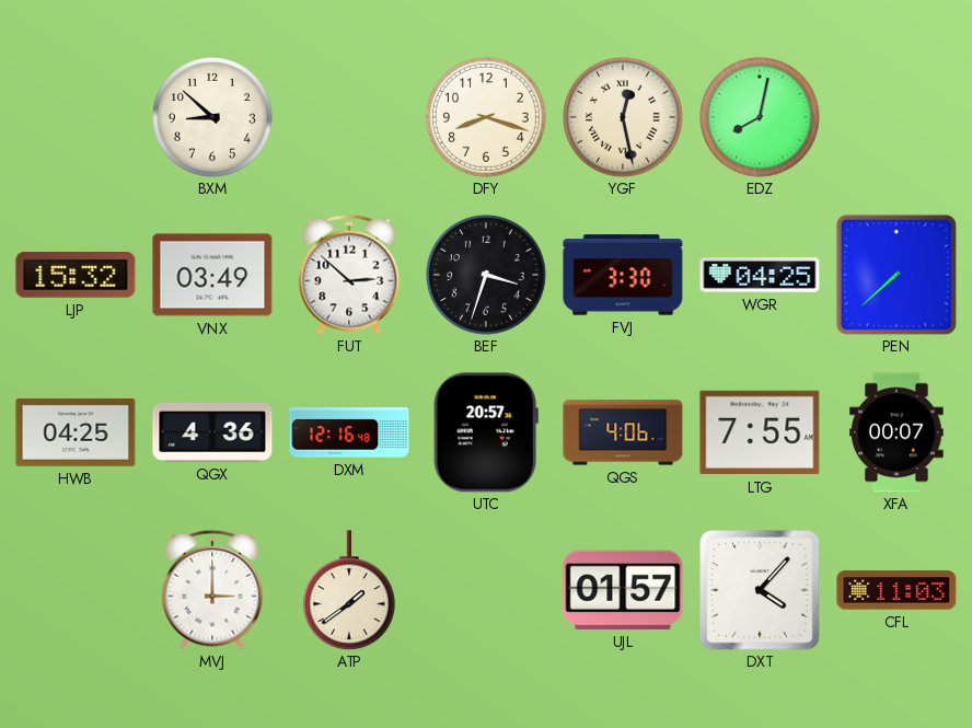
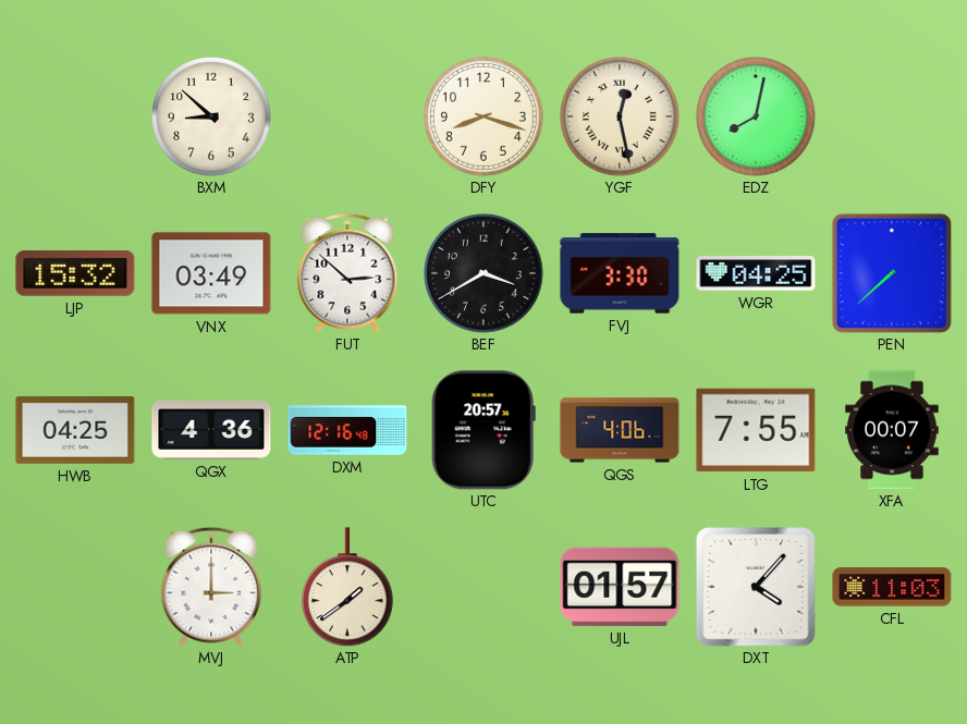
BEF: 3:33 -> 3:40
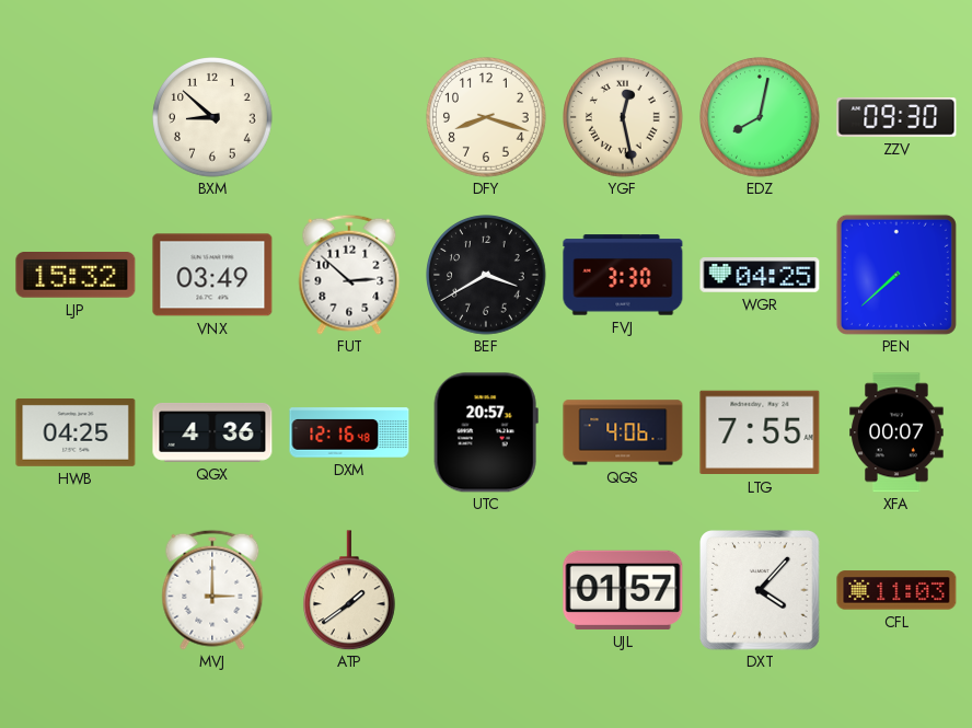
ZZV: none -> 09:30
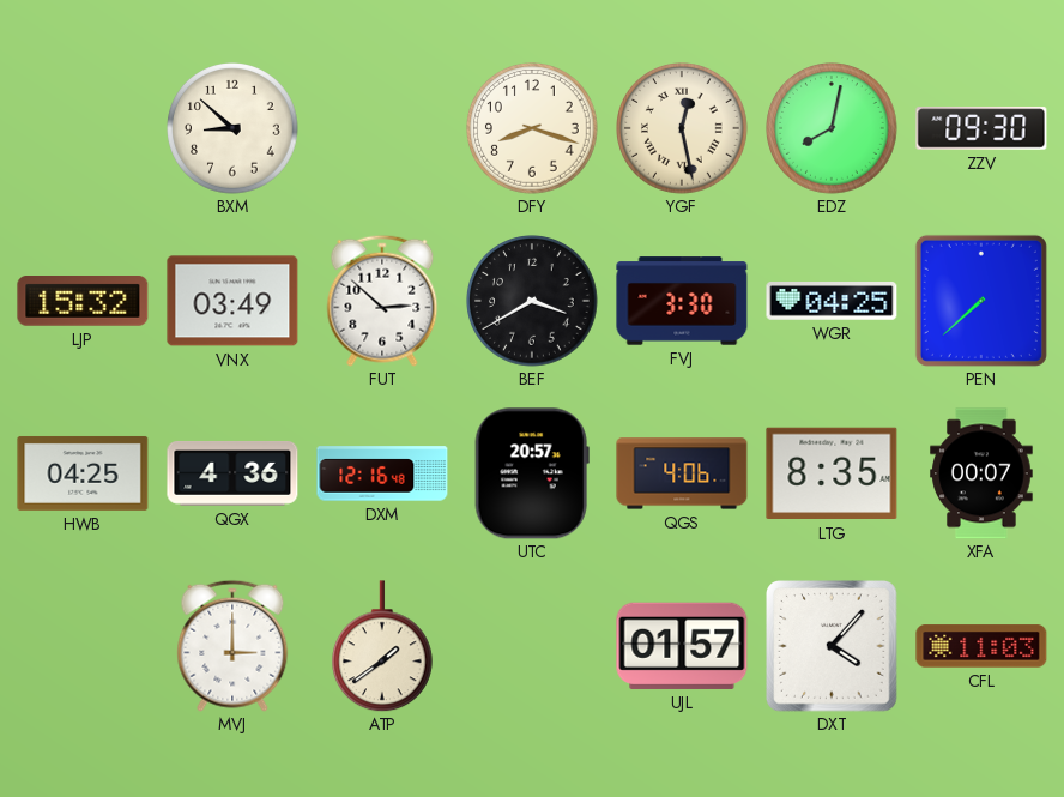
LTG: 7:55 -> 8:35
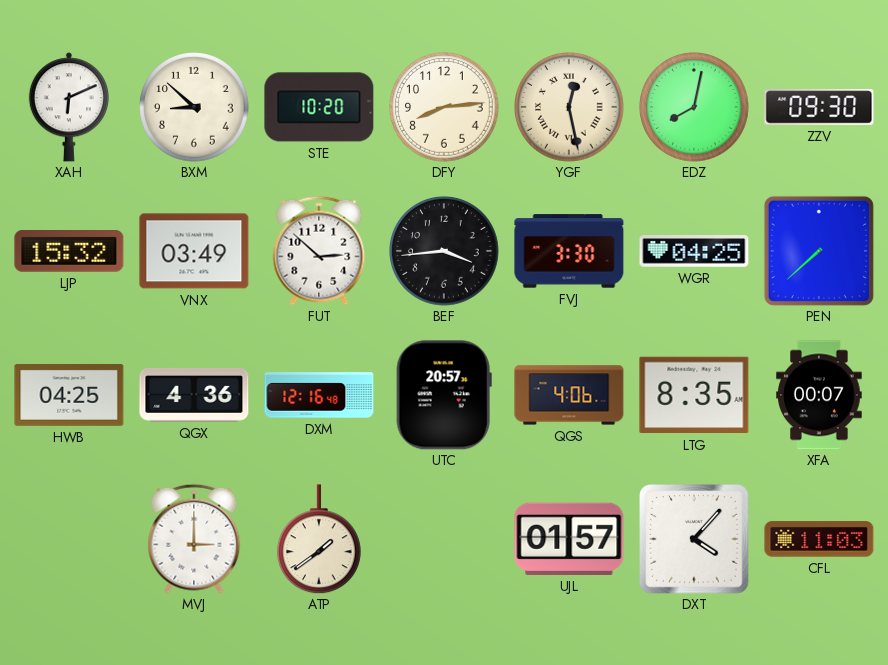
XAH: none -> 6:11
STE: none -> 10:20
DFY: 8:18 -> 8:14
BEF: 3:40 -> 3:44
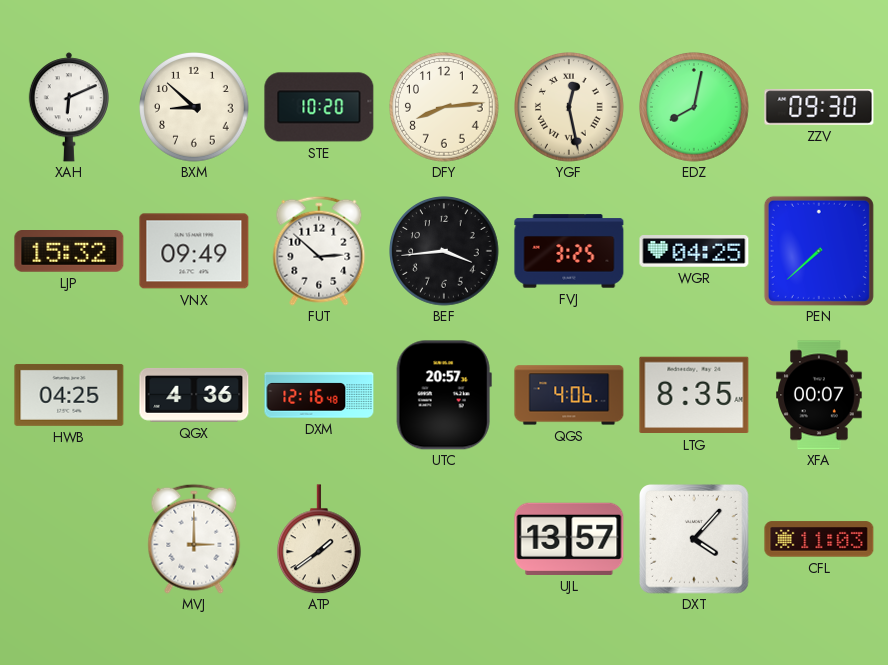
VNX: 03:49 -> 09:49
FVJ: 3:30 -> 3:25
UJL: 01:57 -> 13:57
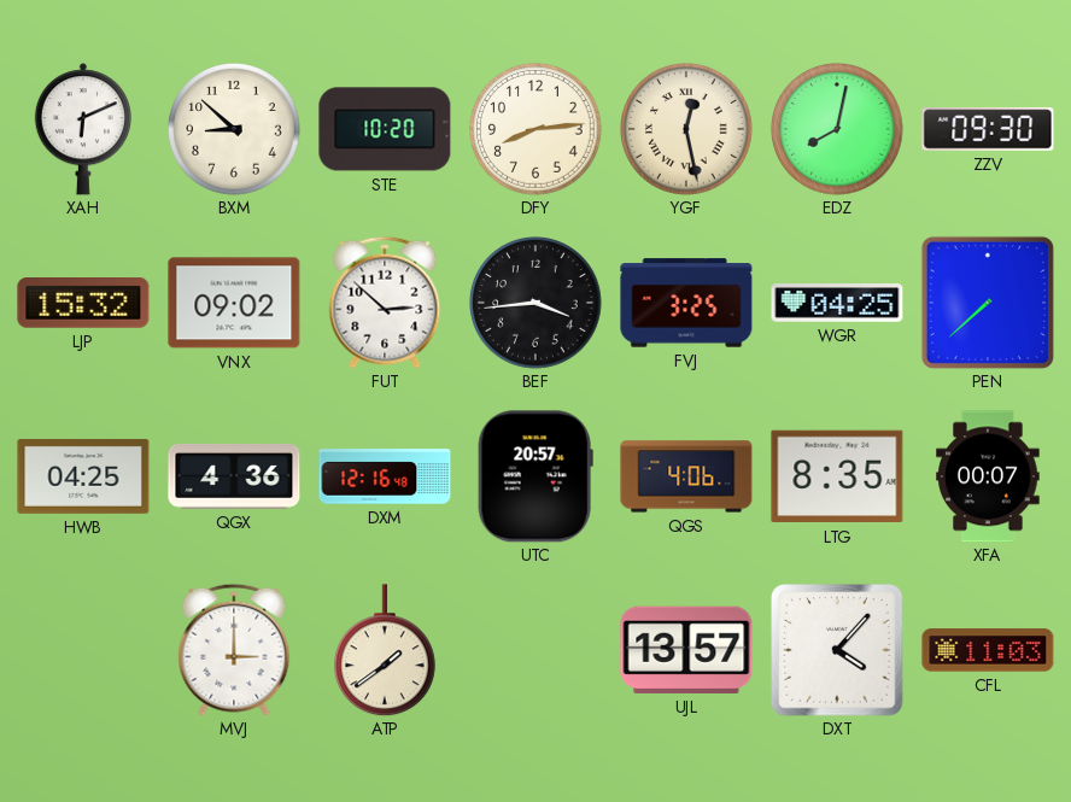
VNX: 09:49 -> 09:02
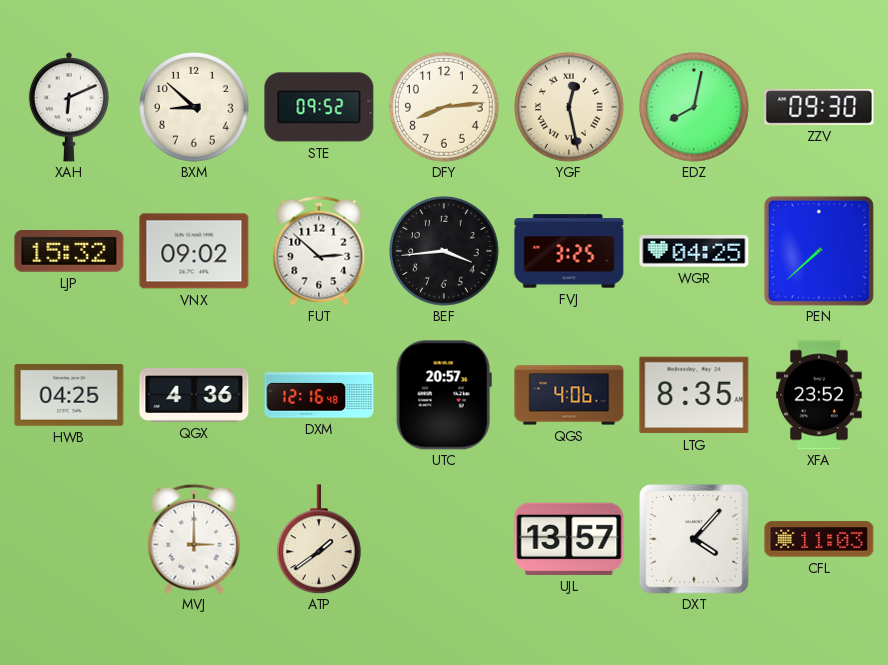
STE: 10:20 -> 09:52
XFA: 00:07 -> 23:52
